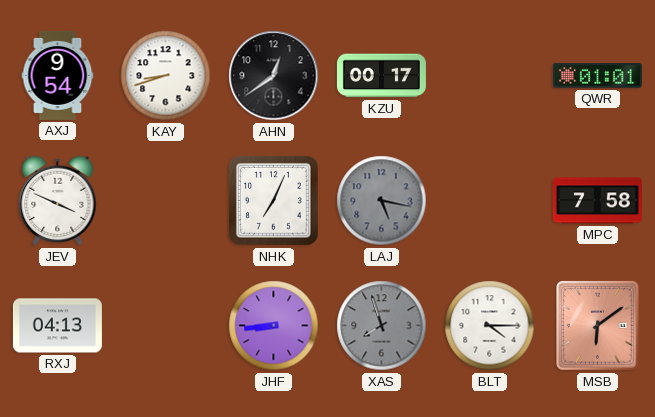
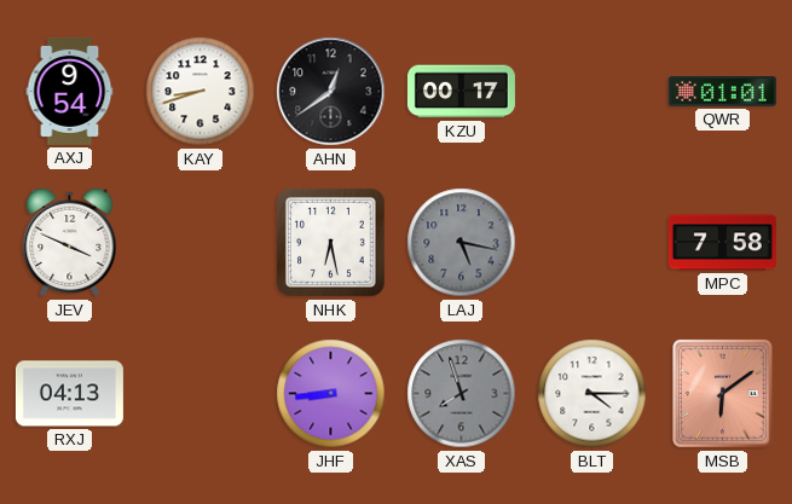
NHK: 7:04 -> 6:28
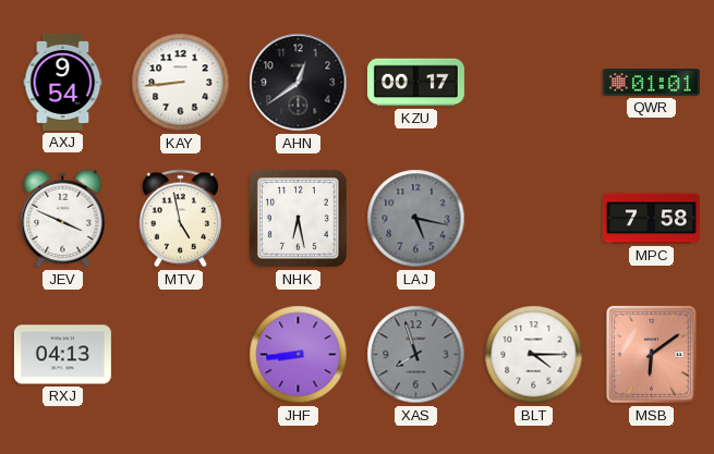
KAY: 8:42 -> 8:44
MTV: none -> 4:58
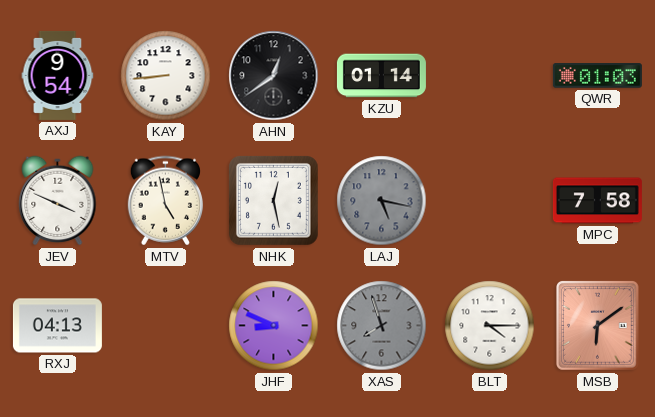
KZU: 00:17 -> 01:14
QWR: 01:01 -> 01:03
NHK: 6:28 -> 12:28
JHF: 8:44 -> 8:49
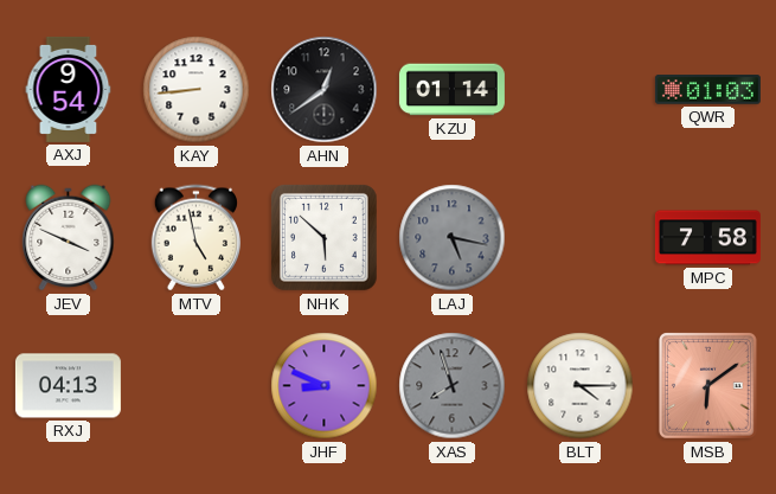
NHK: 12:28 -> 5:52
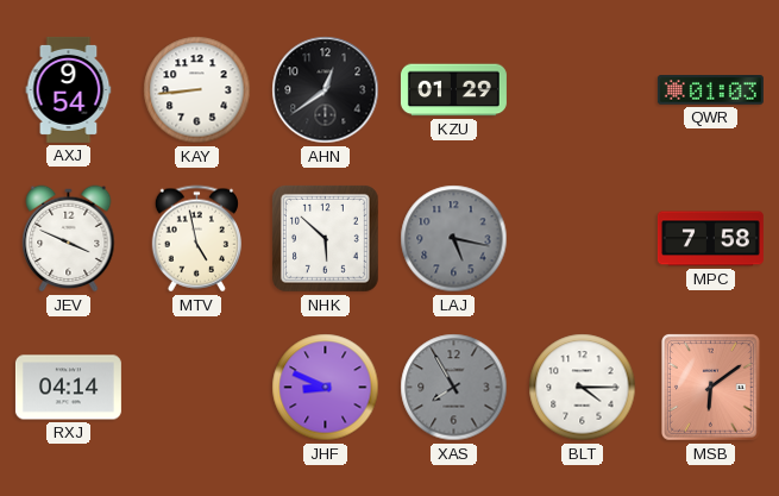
KZU: 01:14 -> 01:29
RXJ: 04:13 -> 04:14
XAS: 7:57 -> 7:55
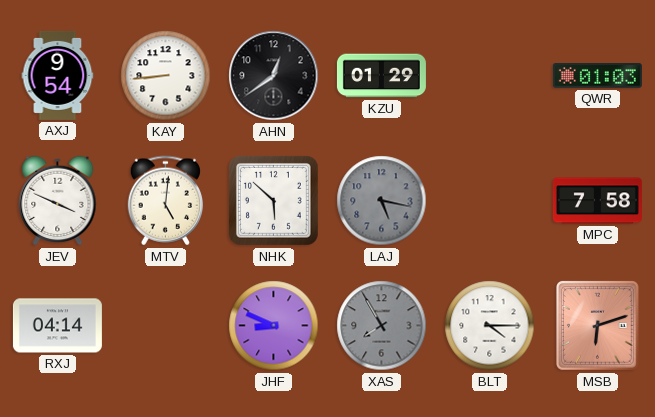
MTV: 4:58 -> 5:01
MSB: 6:09 -> 6:12
